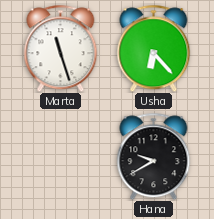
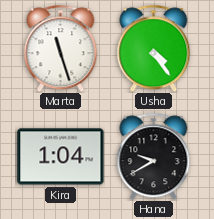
Usha: 6:23 -> 4:24
Kira: none -> 1:04
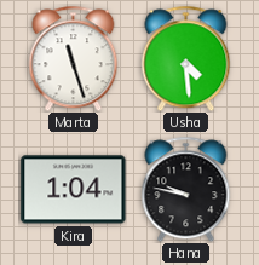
Usha: 4:24 -> 4:29
Hana: 9:40 -> 9:47
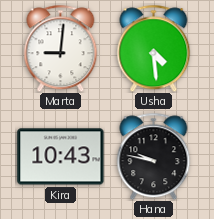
Marta: 11:27 -> 9:01
Kira: 1:04 -> 10:43
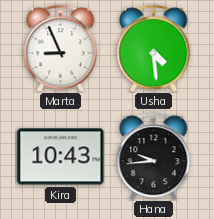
Marta: 9:01 -> 8:56
Hana: 9:47 -> 9:44
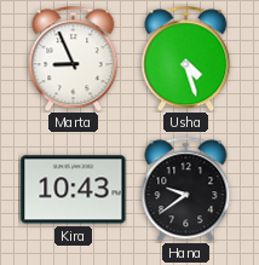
Usha: 4:29 -> 4:27
Hana: 9:44 -> 9:39
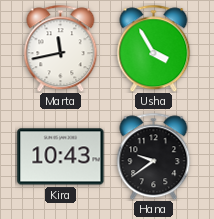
Marta: 8:56 -> 11:43
Usha: 4:27 -> 3:55
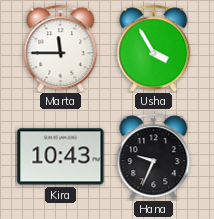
Marta: 11:43 -> 11:45
Hana: 9:39 -> 9:34
